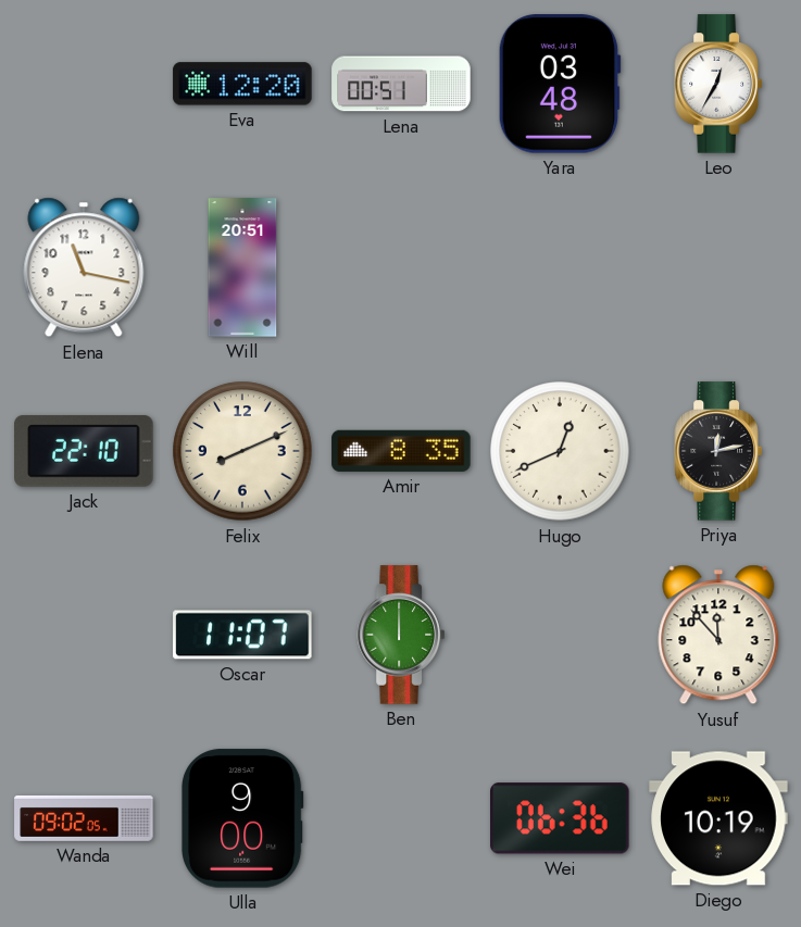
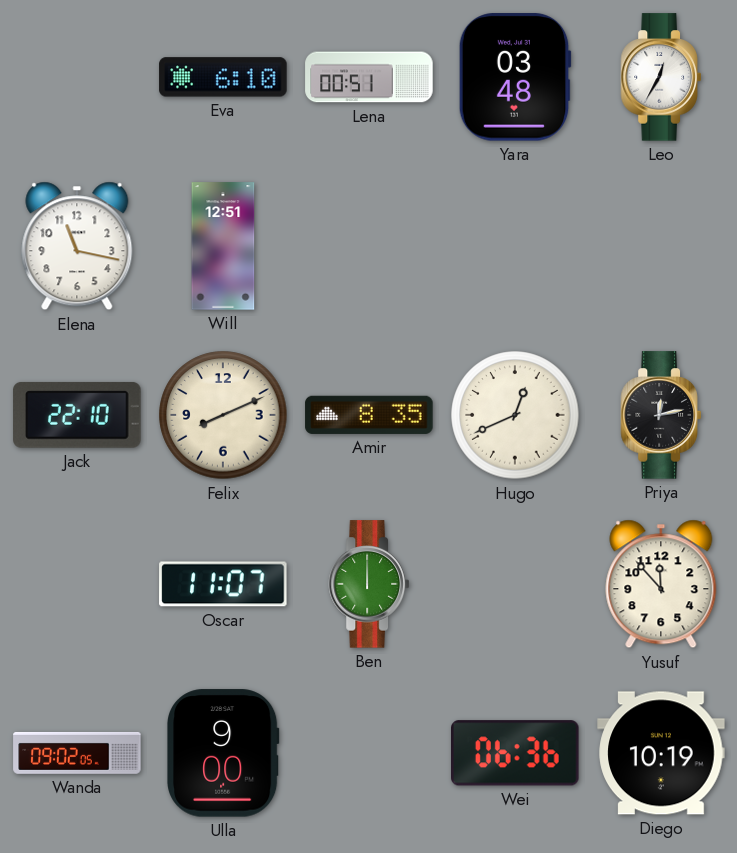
Eva: 12:20 -> 6:10
Will: 20:51 -> 12:51
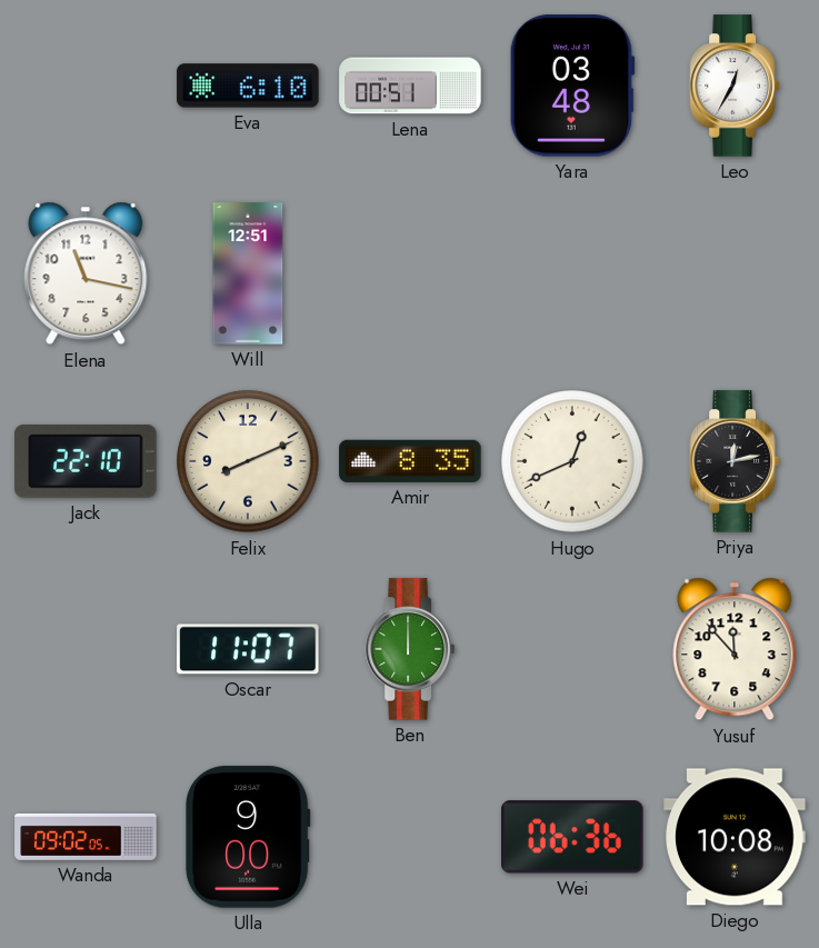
Diego: 10:19 -> 10:08
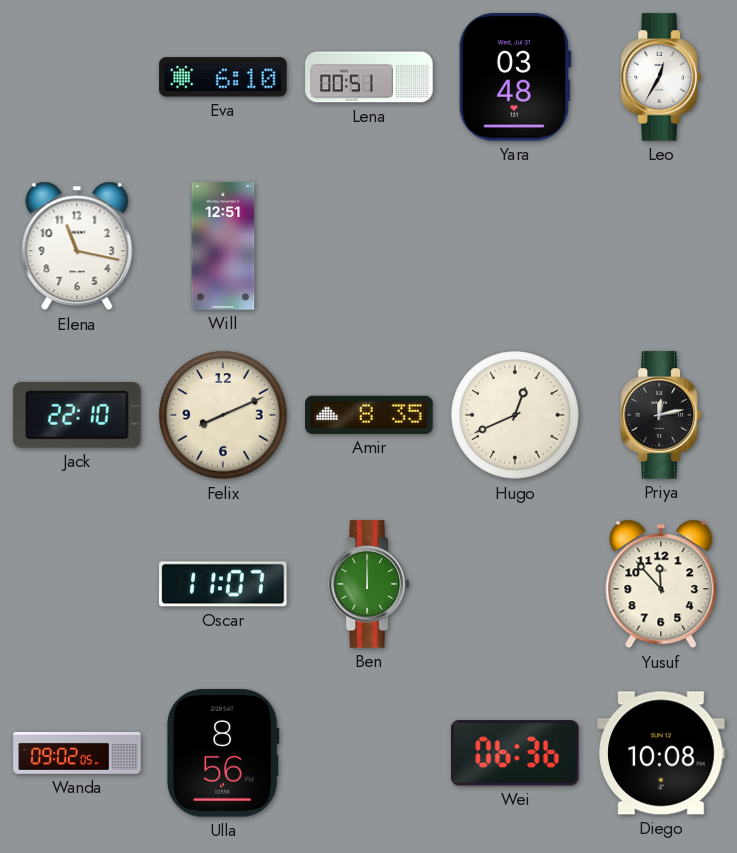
Ulla: 9:00 -> 8:56
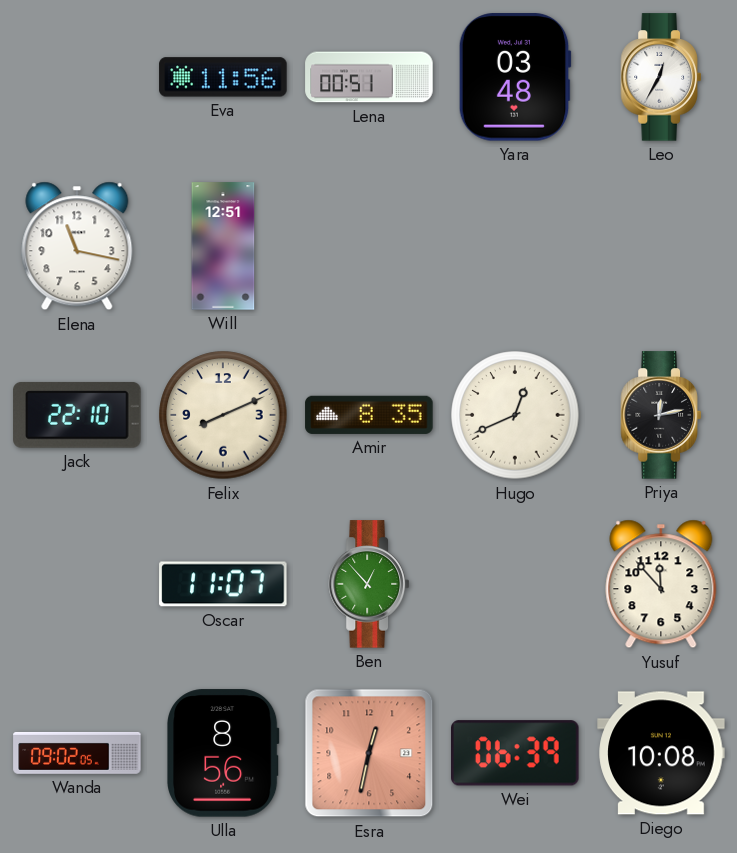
Eva: 6:10 -> 11:56
Ben: 12:00 -> 12:53
Esra: none -> 12:32
Wei: 06:36 -> 06:39
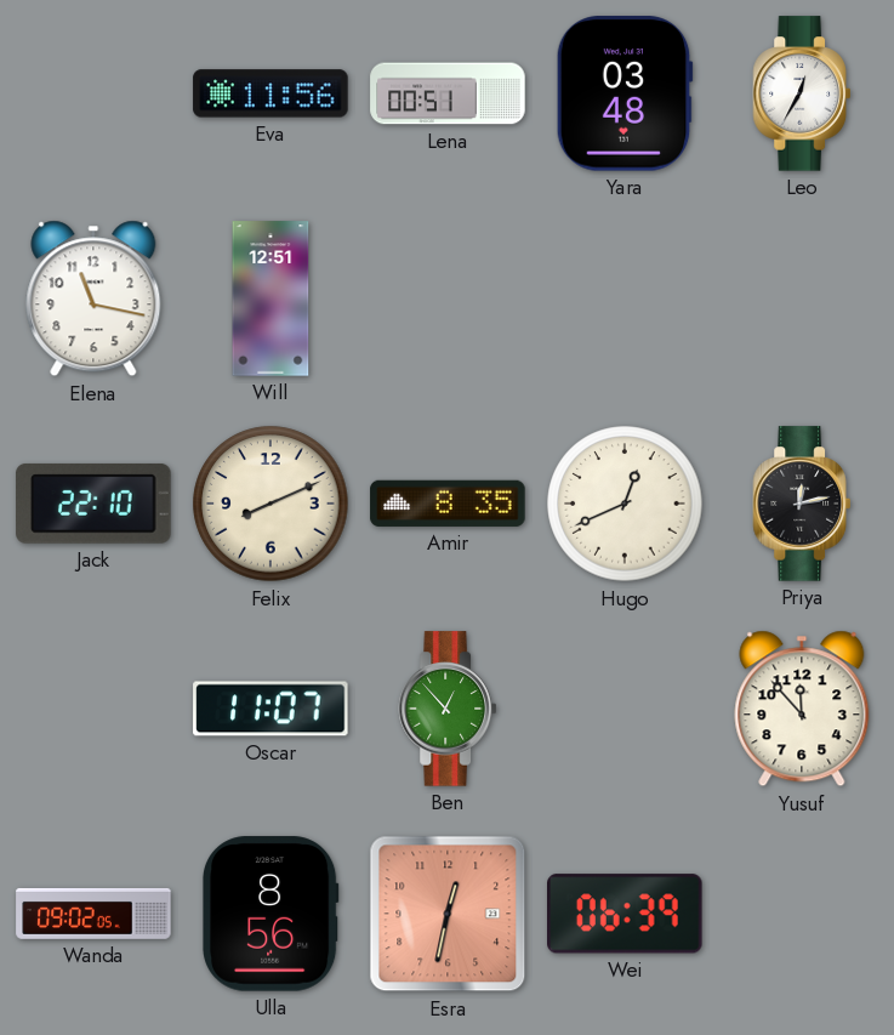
Diego: 10:08 -> none
